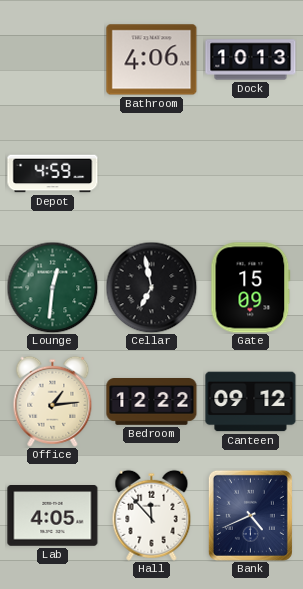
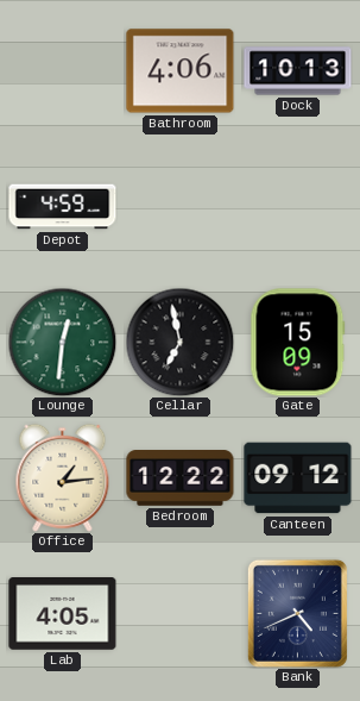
Hall: 11:53 -> none
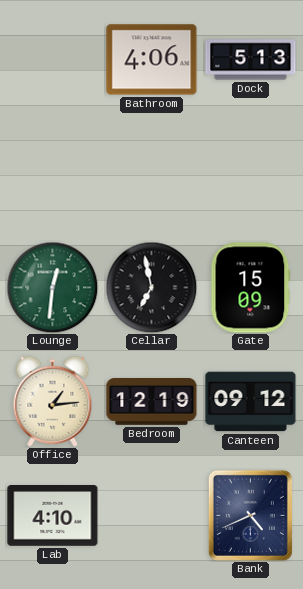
Dock: 10:13 -> 5:13
Depot: 4:59 -> none
Bedroom: 12:22 -> 12:19
Lab: 4:05 -> 4:10
